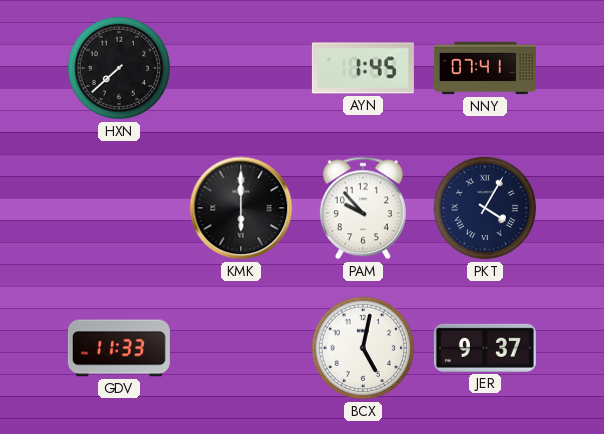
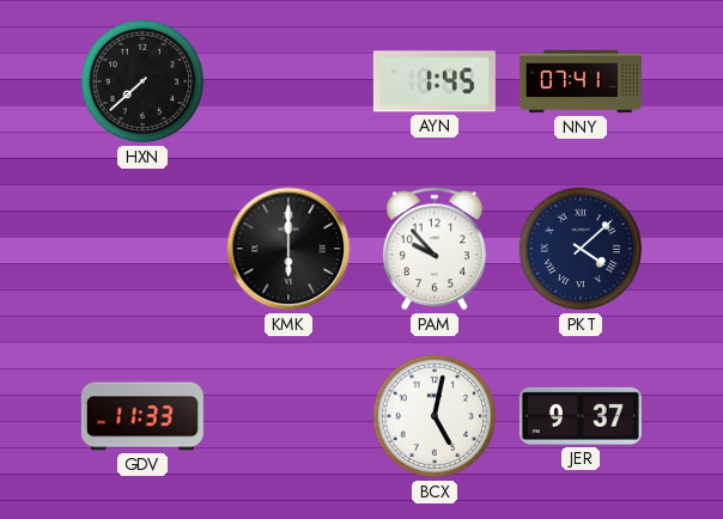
PKT: 4:05 -> 4:08
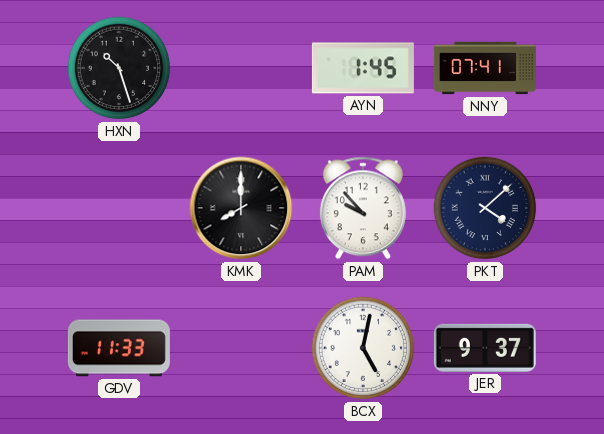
HXN: 7:38 -> 10:27
KMK: 6:00 -> 8:00
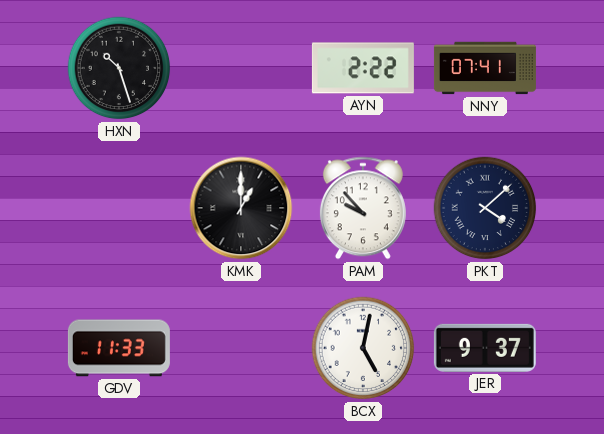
AYN: 1:45 -> 2:22
KMK: 8:00 -> 1:00
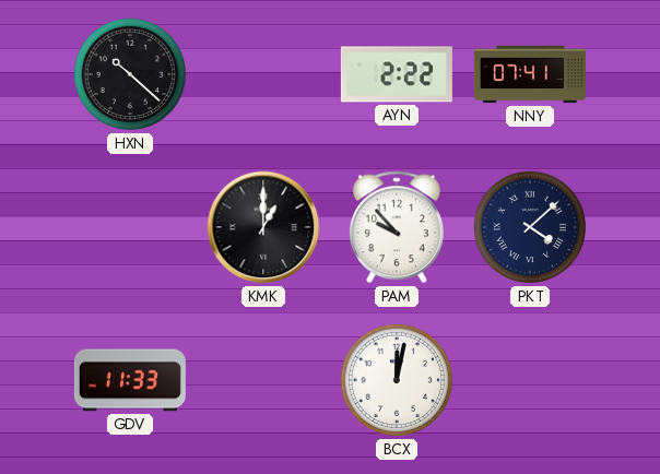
HXN: 10:27 -> 10:22
BCX: 5:02 -> 12:02
JER: 9:37 -> none
